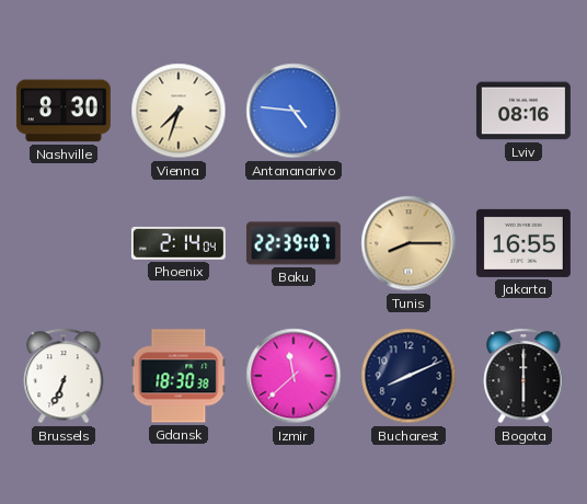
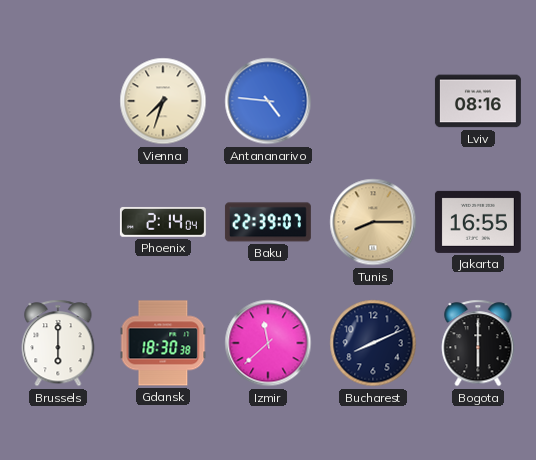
Nashville: 8:30 -> none
Brussels: 6:34 -> 6:00
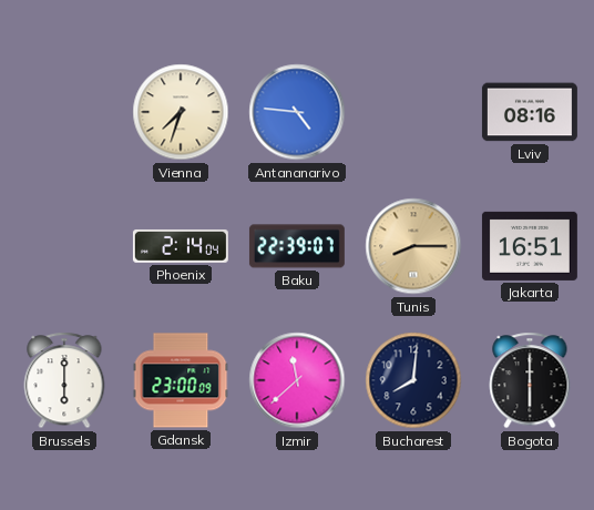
Jakarta: 16:55 -> 16:51
Gdansk: 18:30 -> 23:00
Bucharest: 8:11 -> 8:01
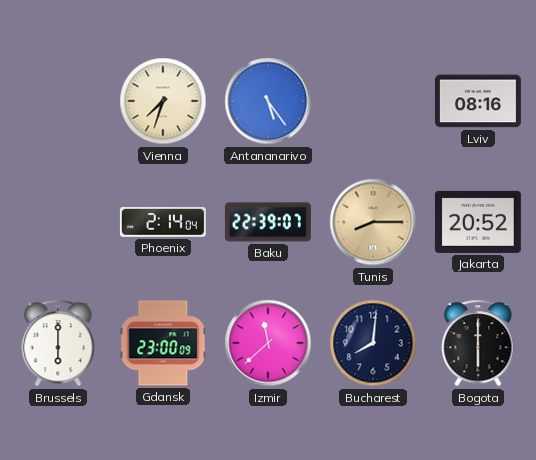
Antananarivo: 4:46 -> 5:24
Jakarta: 16:51 -> 20:52
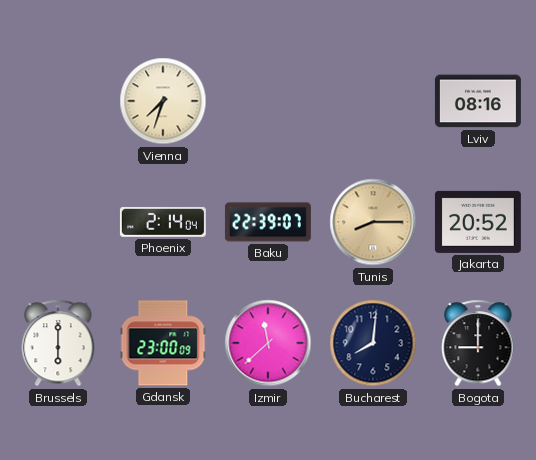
Antananarivo: 5:24 -> none
Bogota: 6:00 -> 9:00
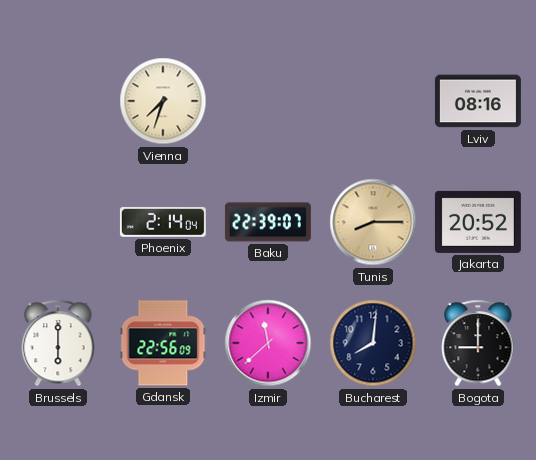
Gdansk: 23:00 -> 22:56
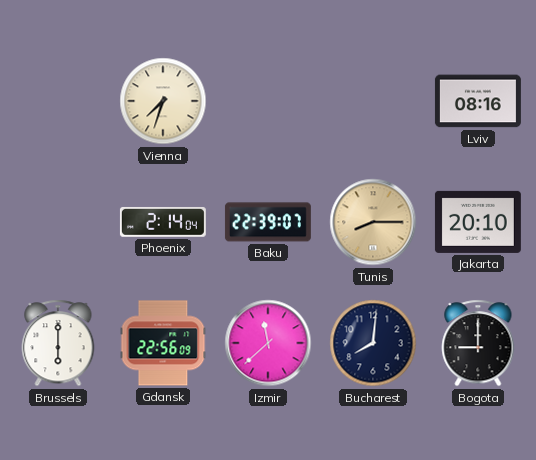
Jakarta: 20:52 -> 20:10
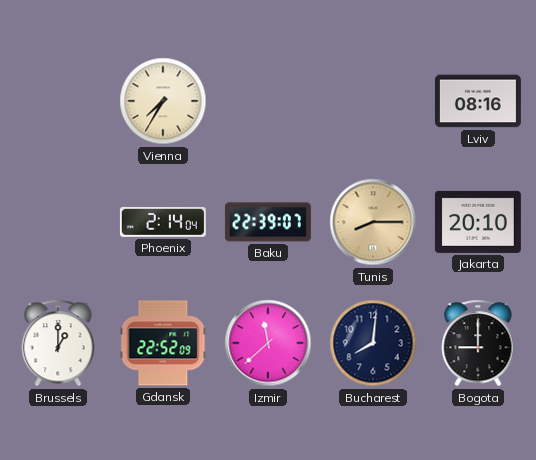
Vienna: 7:33 -> 7:35
Brussels: 6:00 -> 1:00
Gdansk: 22:56 -> 22:52
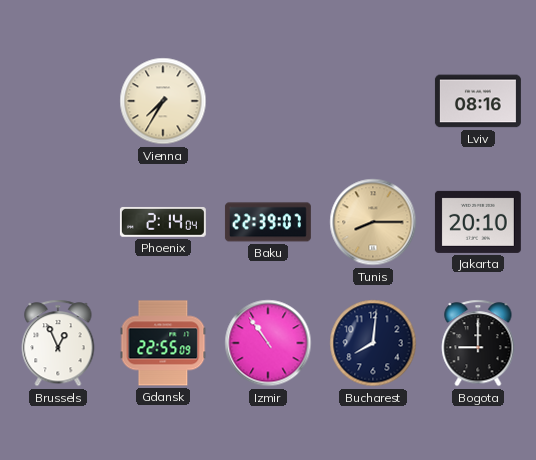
Brussels: 1:00 -> 12:56
Gdansk: 22:52 -> 22:55
Izmir: 11:38 -> 10:54
